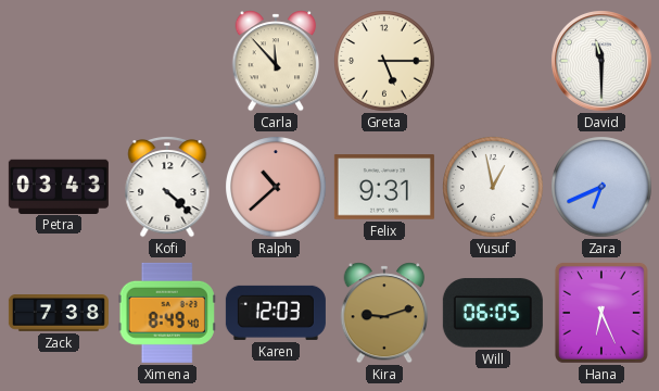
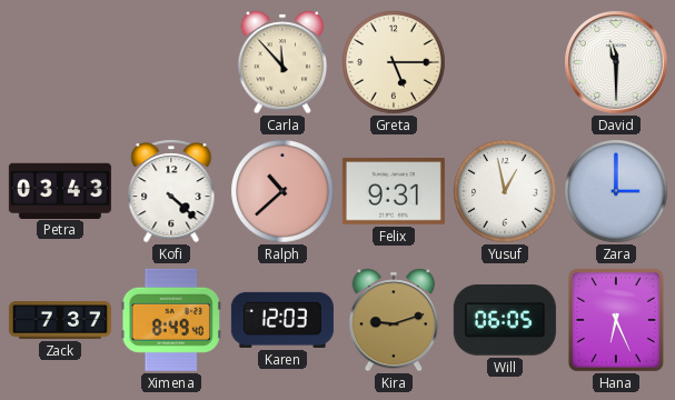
Zara: 6:41 -> 3:00
Zack: 7:38 -> 7:37
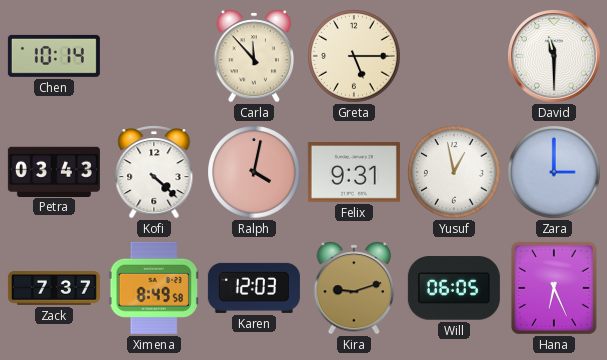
Chen: none -> 10:14
Ralph: 10:38 -> 4:02
Ximena: 8:49:40 -> 8:49:58
